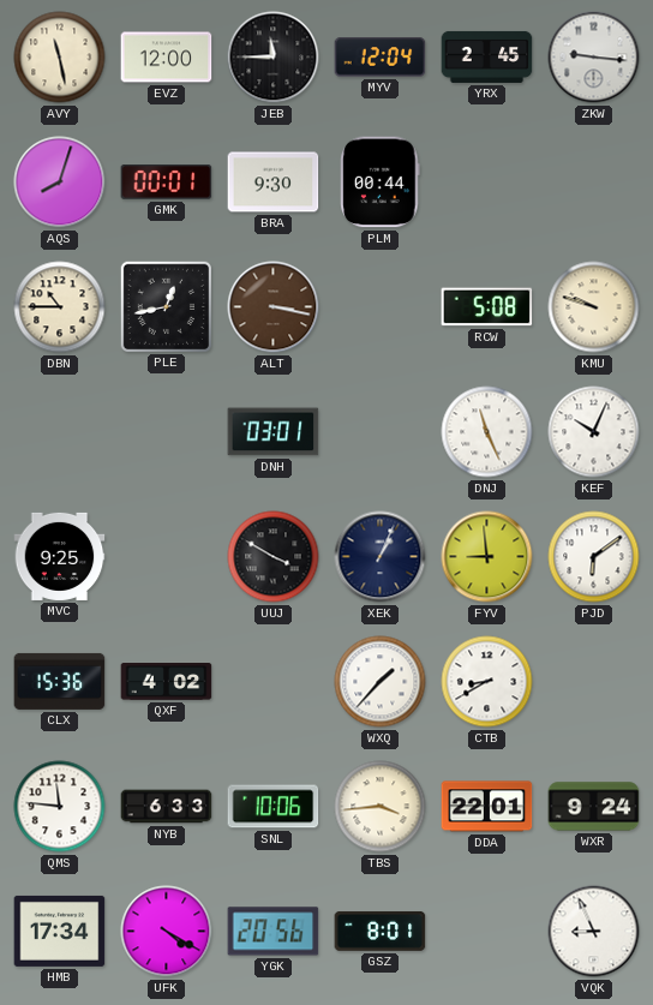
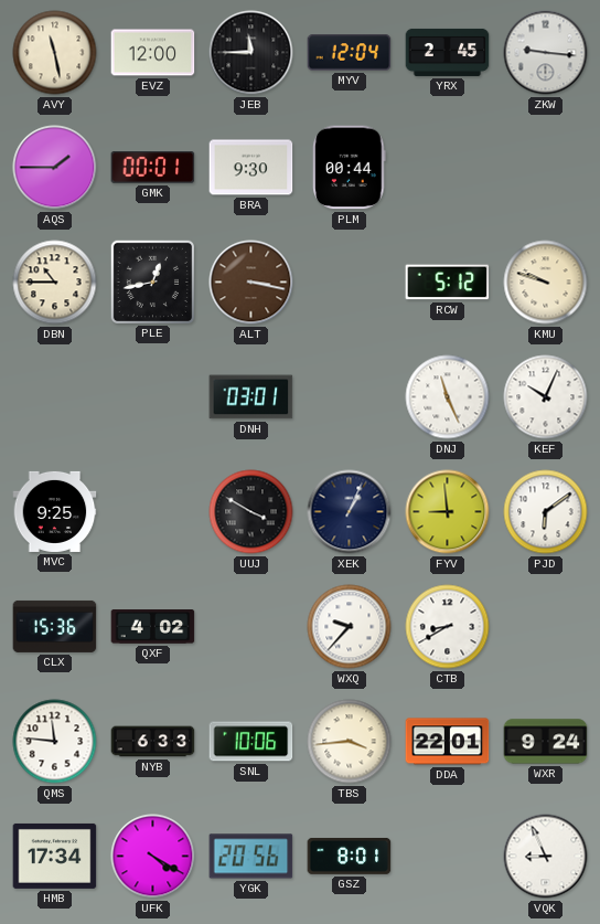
AQS: 8:03 -> 1:45
RCW: 5:08 -> 5:12
WXQ: 1:37 -> 9:37
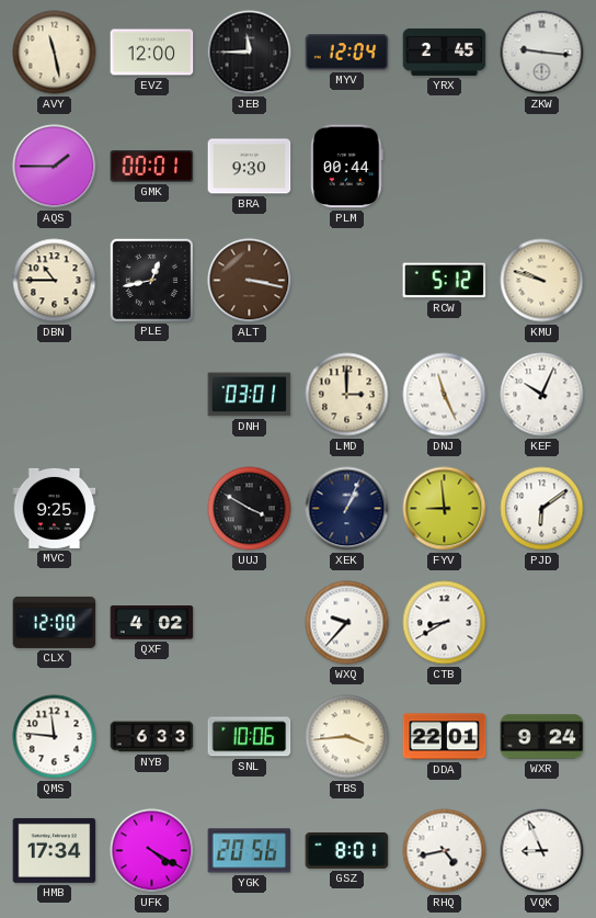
LMD: none -> 3:00
CLX: 15:36 -> 12:00
RHQ: none -> 4:43
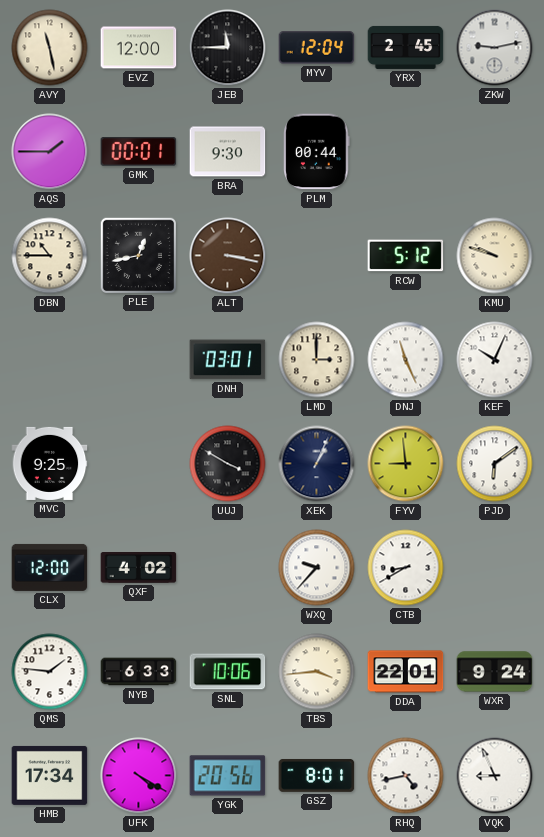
ZKW: 9:16 -> 9:13
QMS: 11:46 -> 1:46
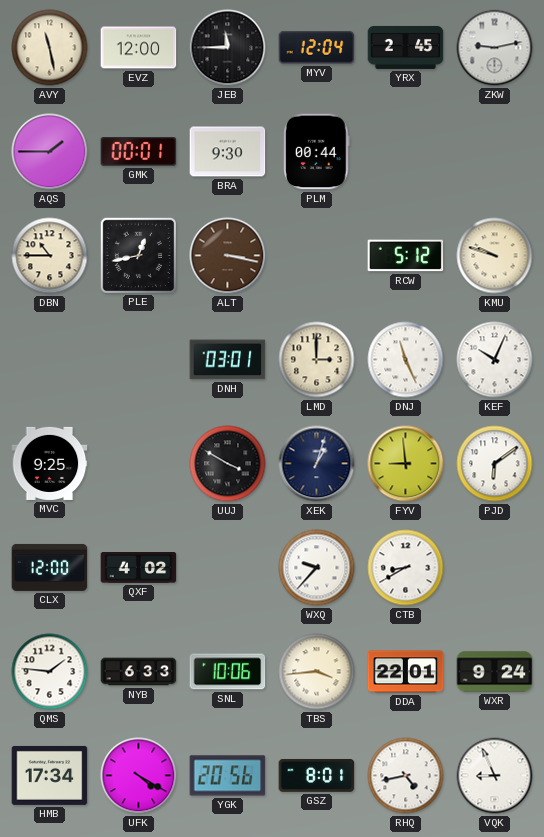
XEK: 1:04 -> 1:03
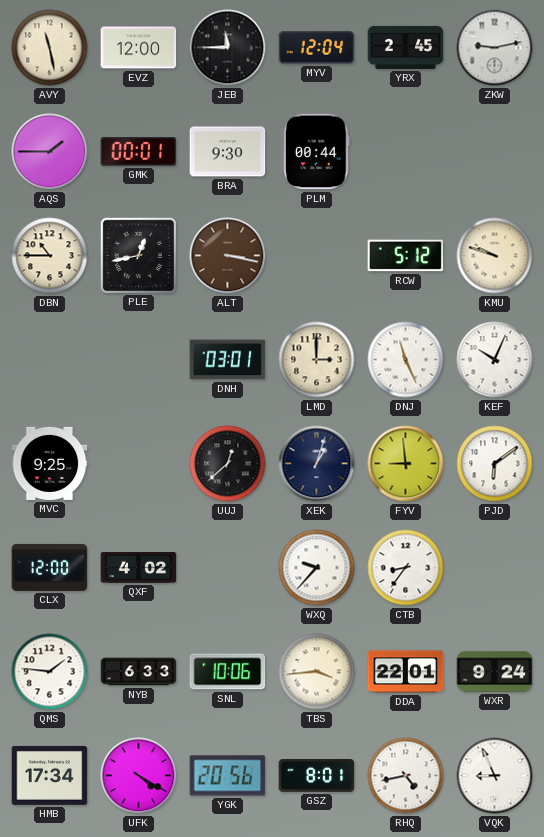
UUJ: 3:50 -> 12:38
CTB: 8:40 -> 8:36
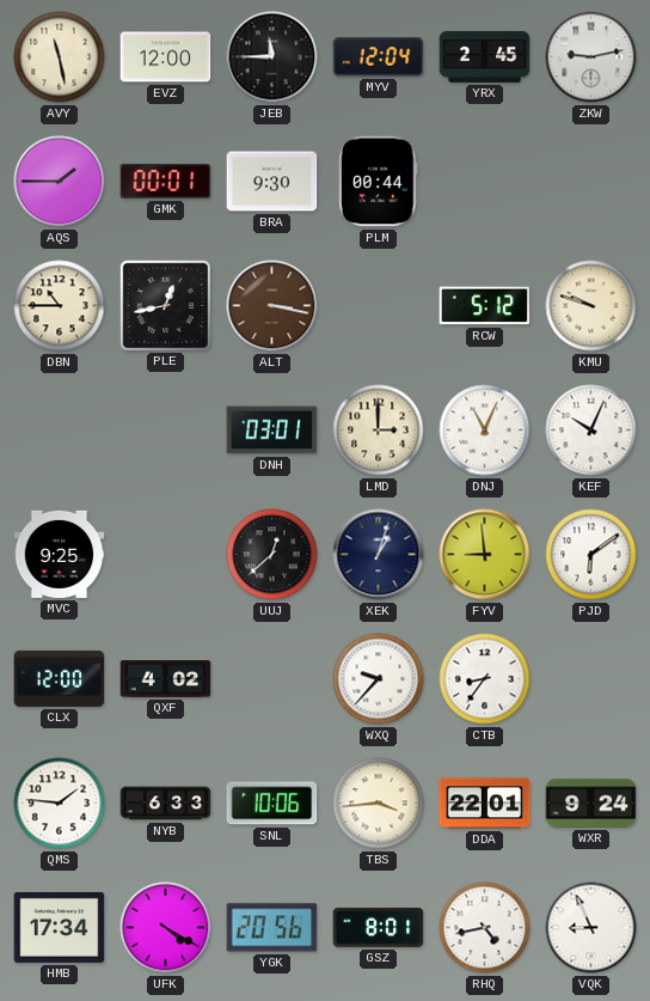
DNJ: 11:26 -> 11:04
